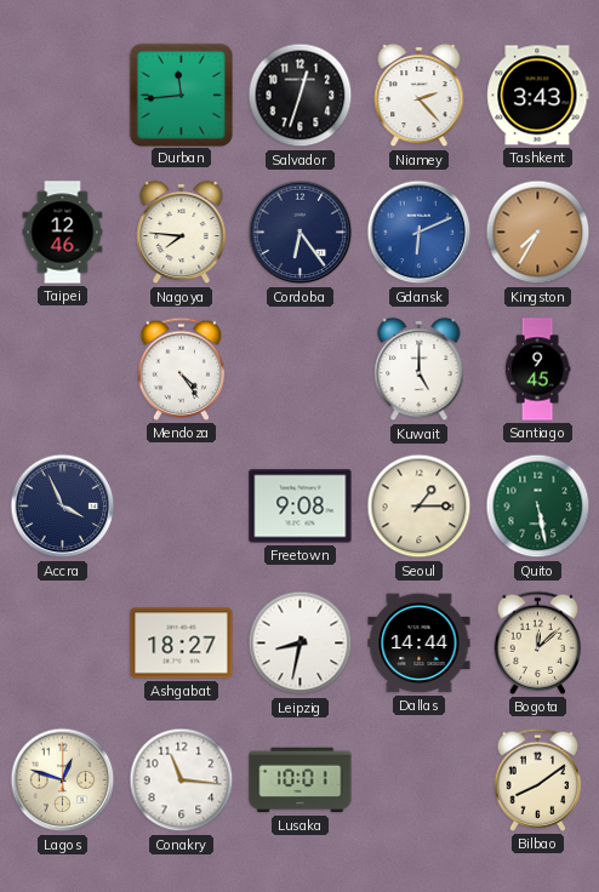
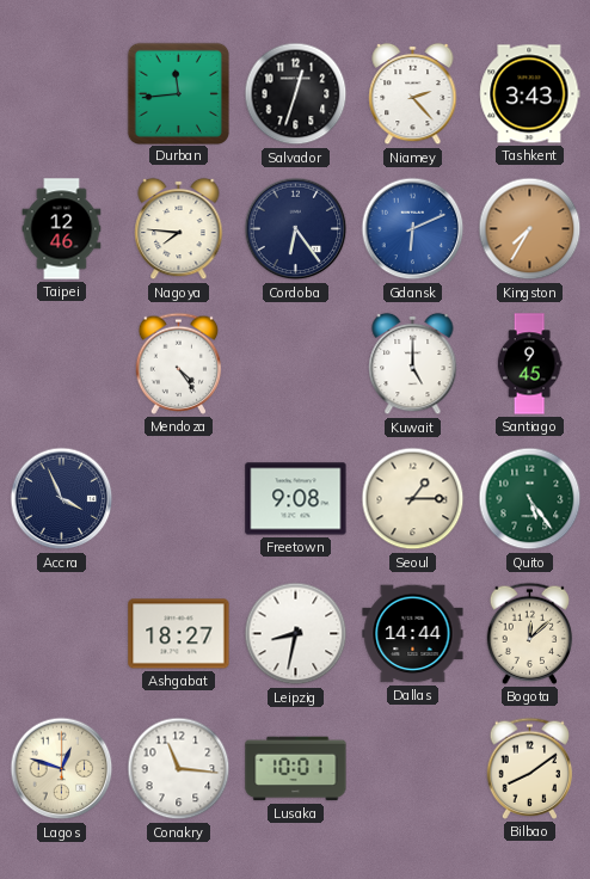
Quito: 5:28 -> 5:24
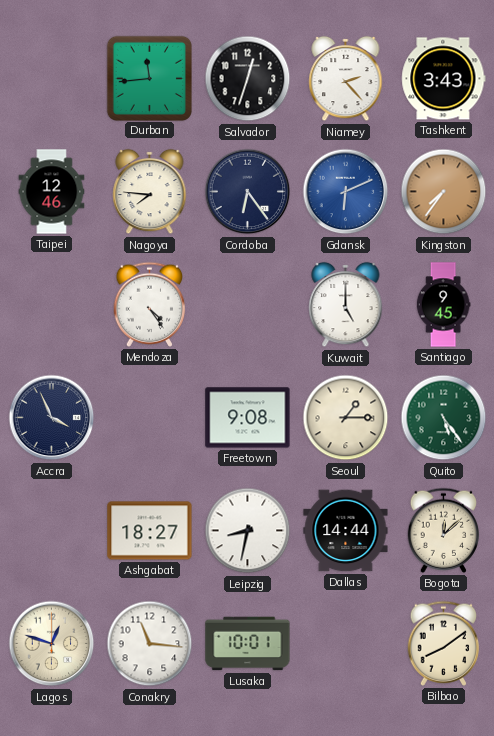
Kingston: 7:35 -> 7:36
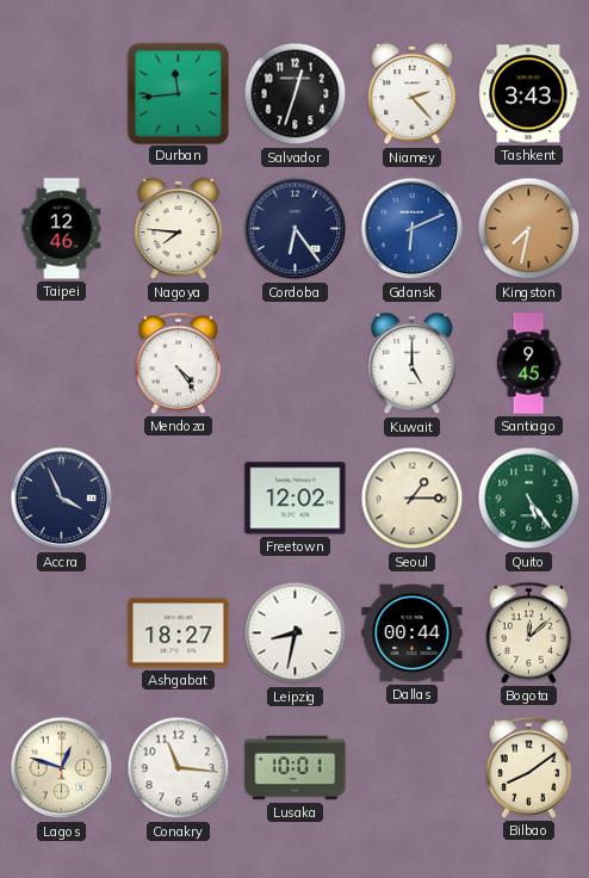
Kingston: 7:36 -> 7:32
Freetown: 9:08 -> 12:02
Dallas: 14:44 -> 00:44
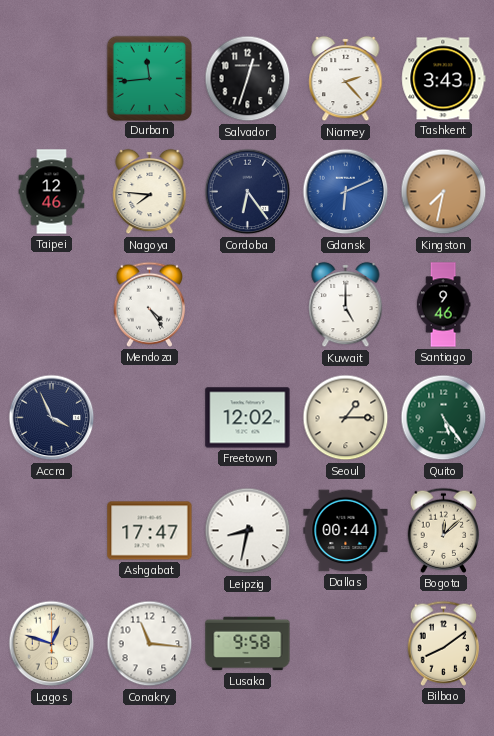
Santiago: 9:45 -> 9:46
Ashgabat: 18:27 -> 17:47
Lusaka: 10:01 -> 9:58
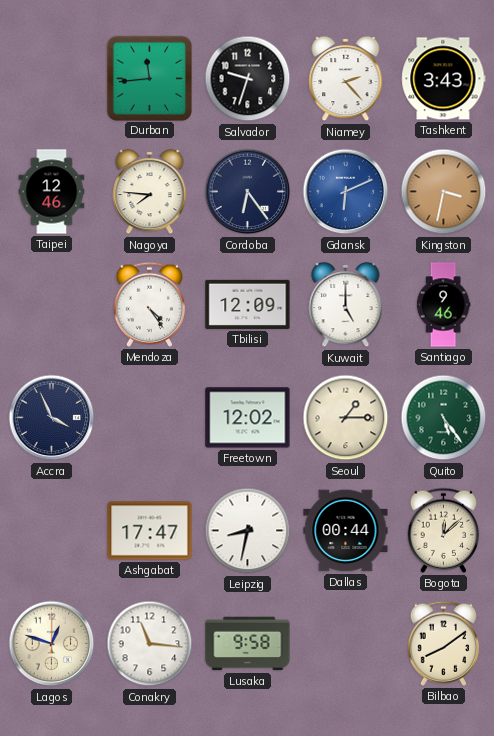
Salvador: 12:33 -> 9:33
Kingston: 7:32 -> 3:32
Tbilisi: none -> 12:09
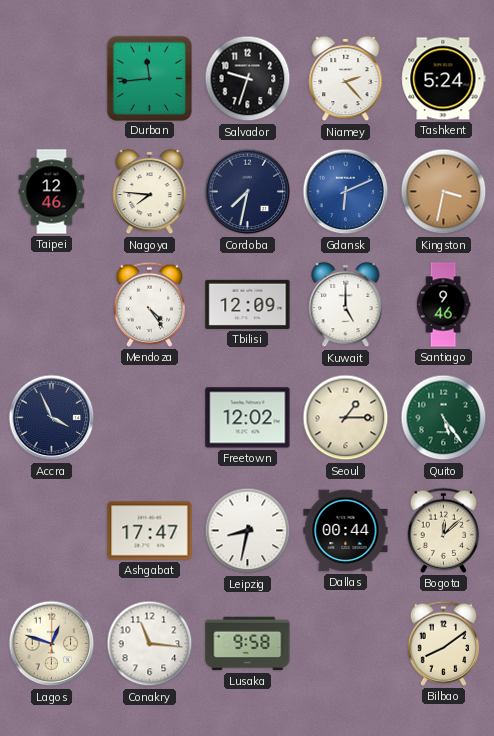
Tashkent: 3:43 -> 5:24
Cordoba: 6:24 -> 7:32
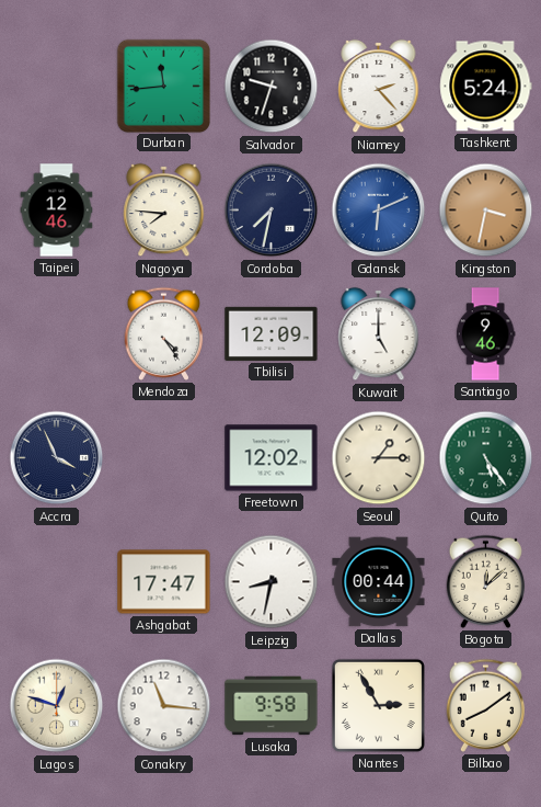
Nantes: none -> 2:55
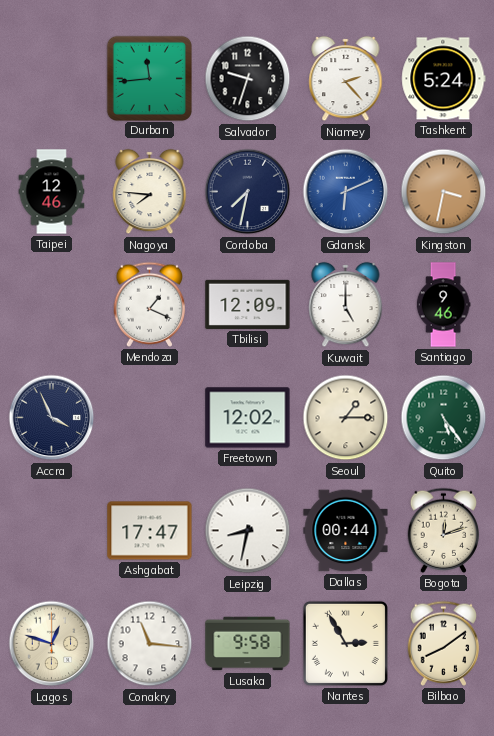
Mendoza: 4:24 -> 1:19
Bogota: 12:08 -> 12:12
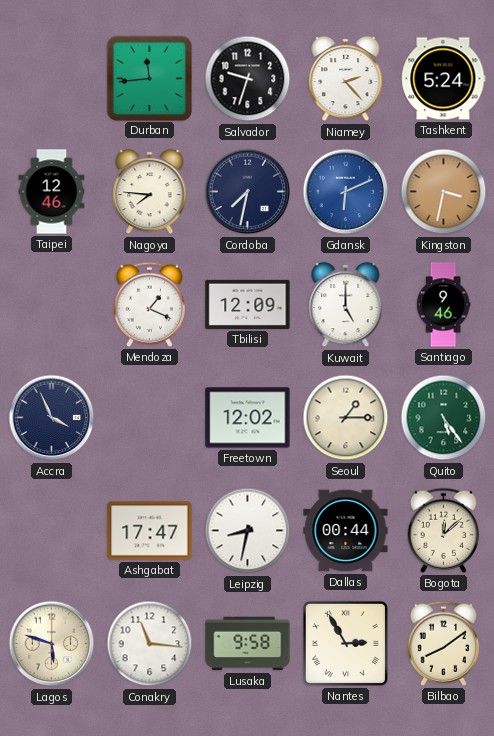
Bogota: 12:12 -> 12:08
Lagos: 12:48 -> 5:48
